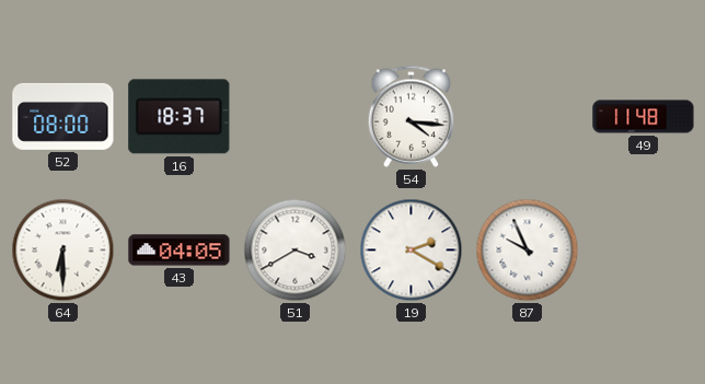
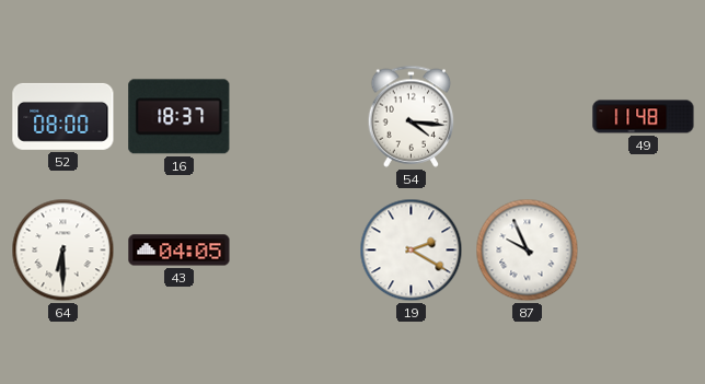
51: 3:40 -> none
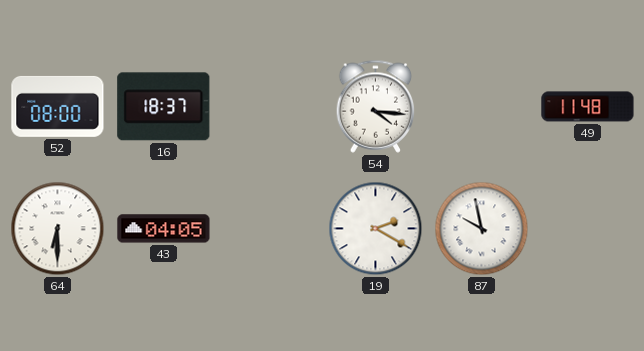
87: 9:56 -> 9:58
